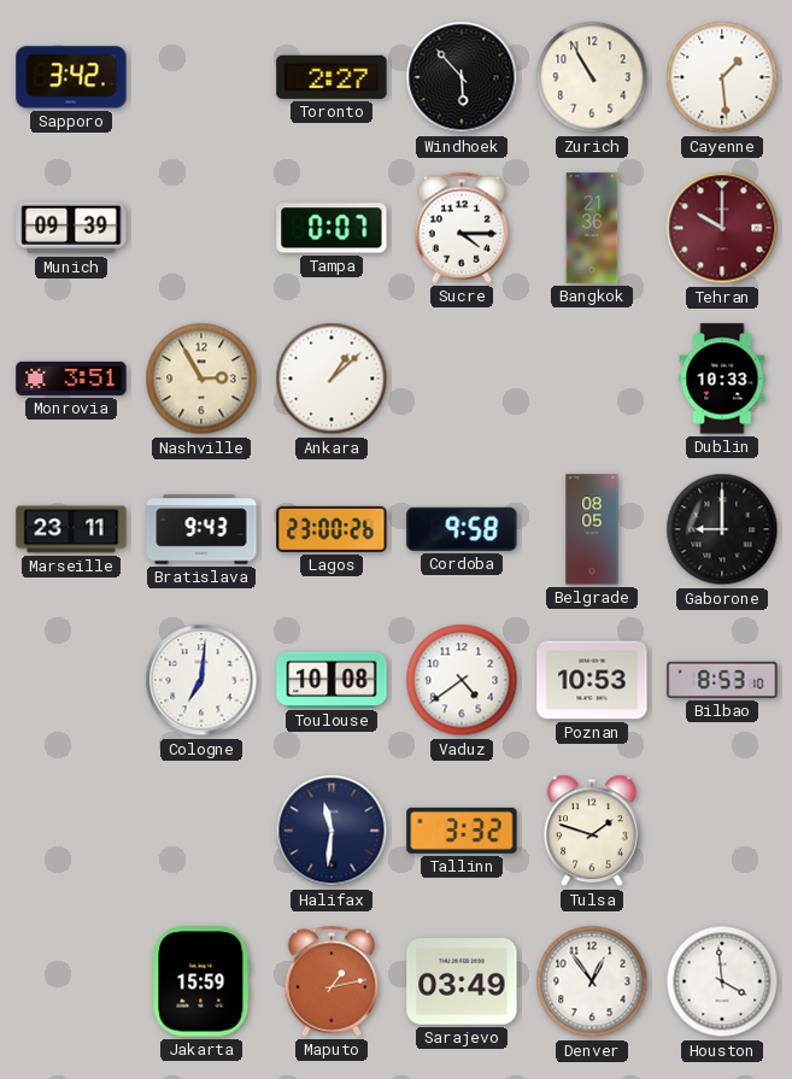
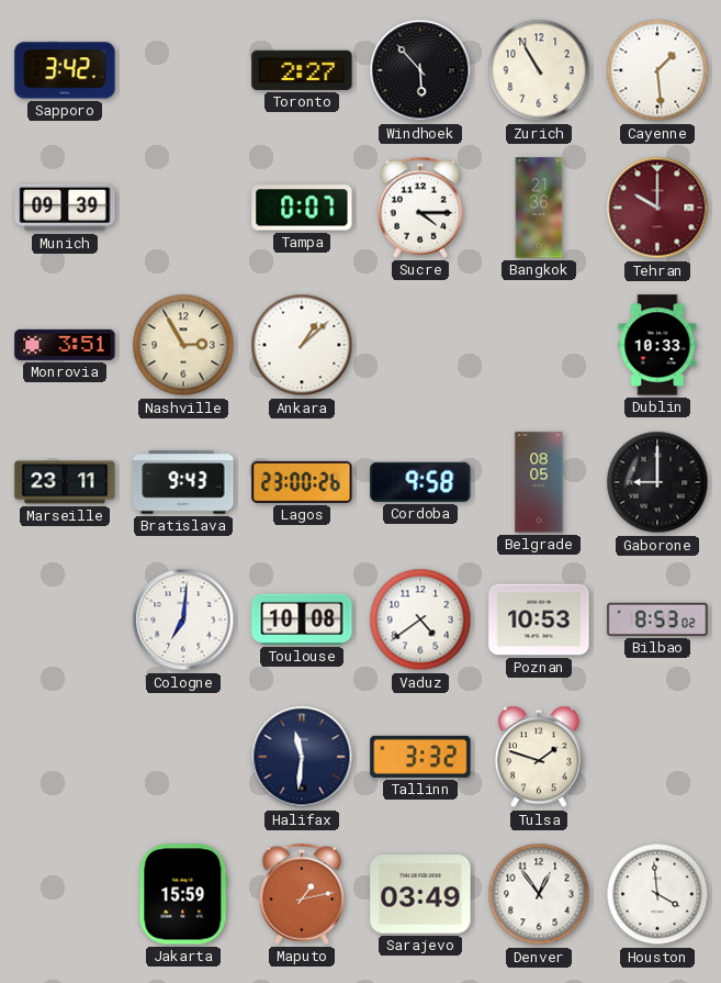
Bilbao: 8:53:10 -> 8:53:02
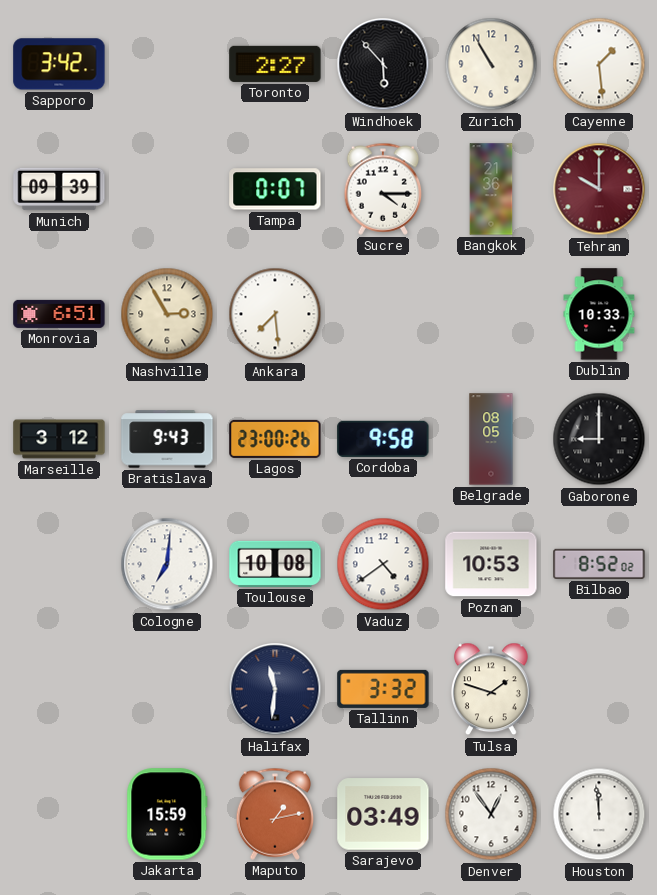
Monrovia: 3:51 -> 6:51
Ankara: 1:08 -> 7:29
Marseille: 23:11 -> 3:12
Bilbao: 8:53 -> 8:52
Houston: 3:59 -> 11:59
